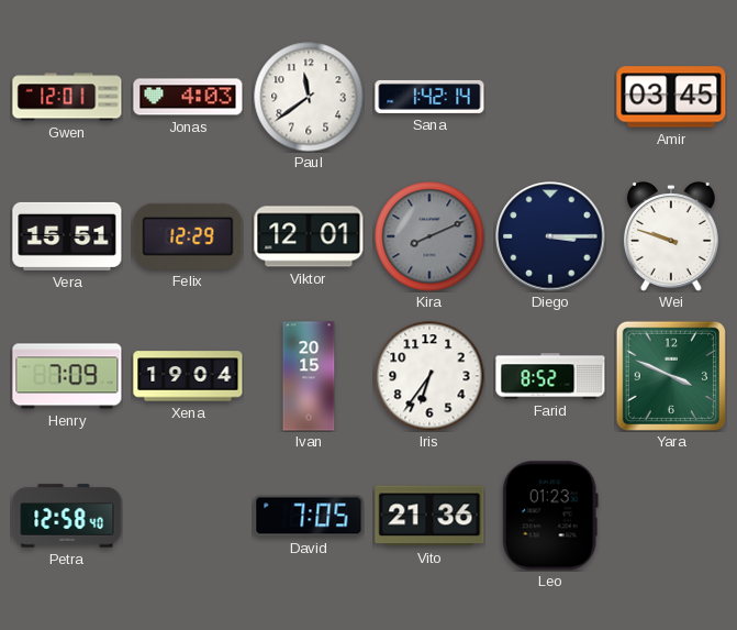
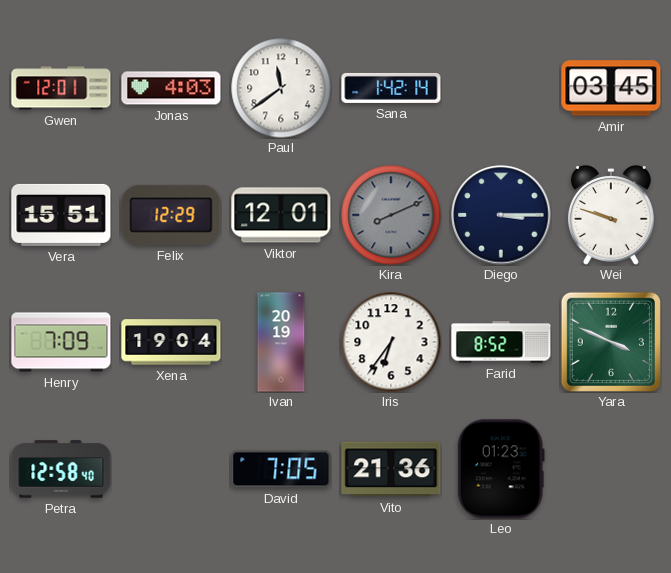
Ivan: 20:15 -> 20:19
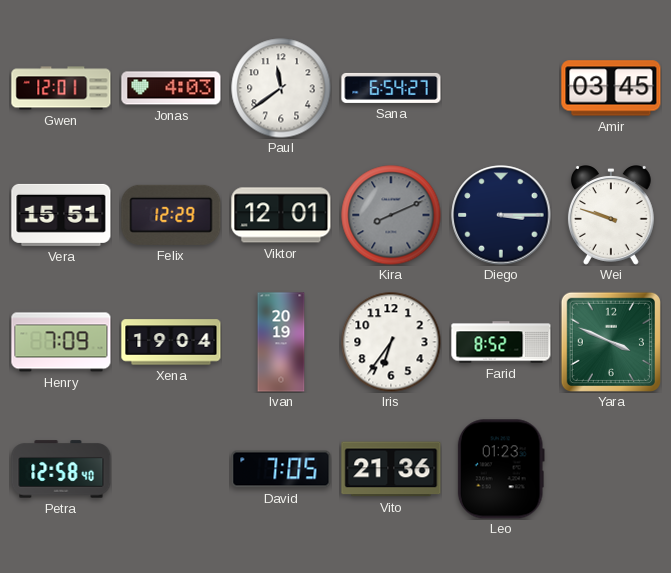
Sana: 1:42 -> 6:54
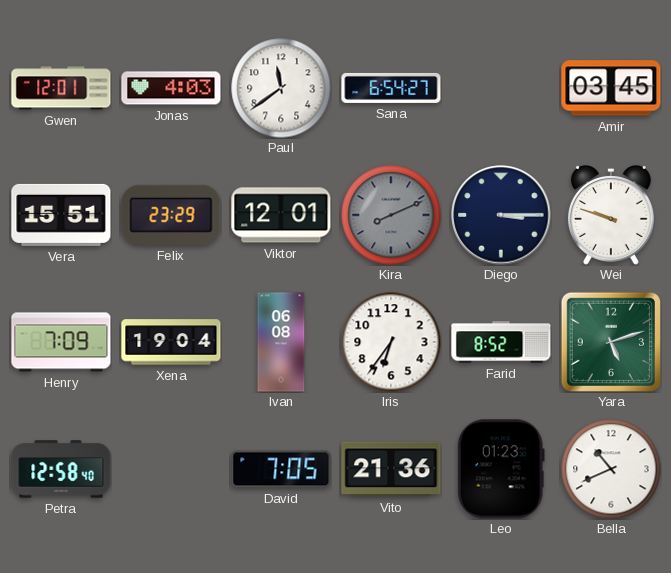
Felix: 12:29 -> 23:29
Ivan: 20:19 -> 06:08
Yara: 3:49 -> 5:12
Bella: none -> 10:41
